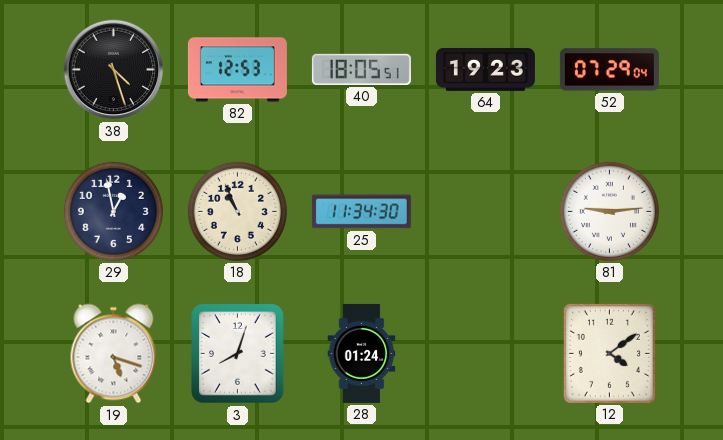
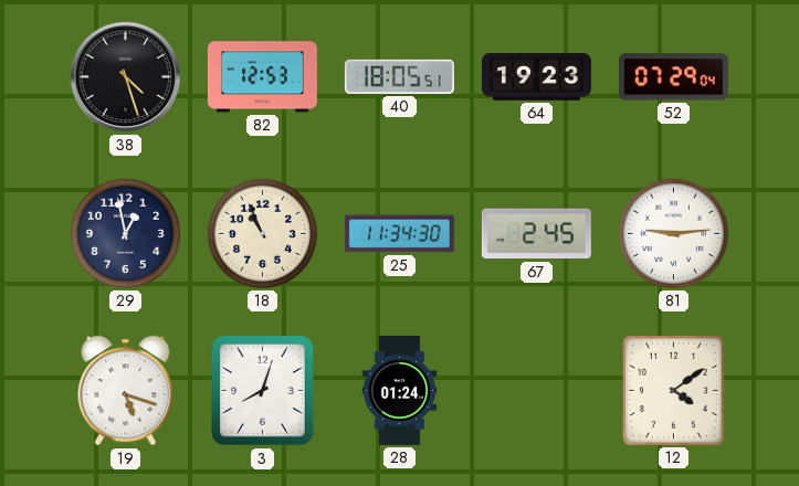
67: none -> 2:45
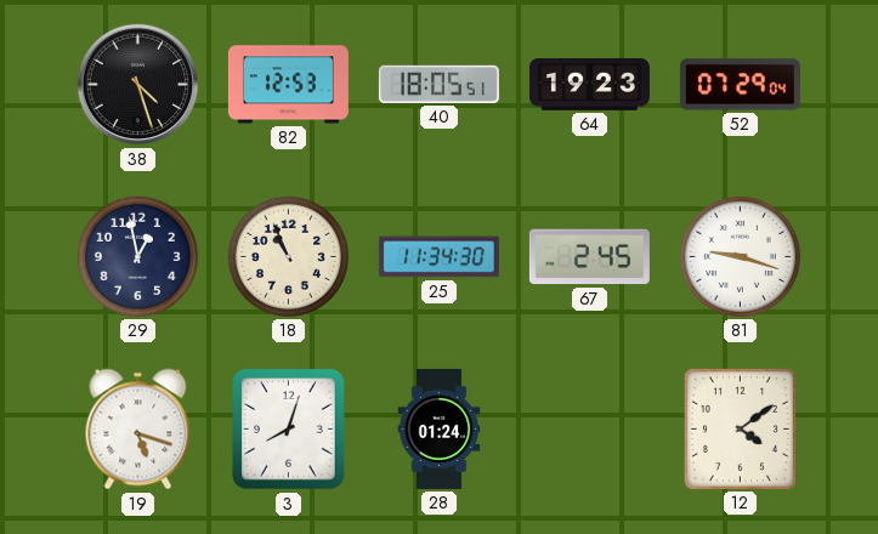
81: 9:14 -> 9:18
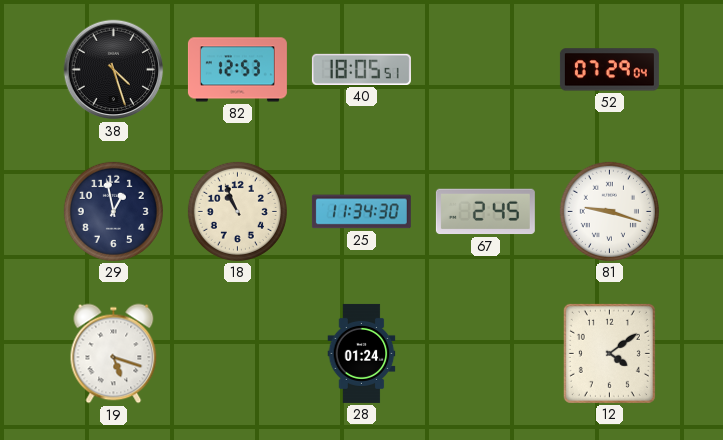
64: 19:23 -> none
3: 8:03 -> none
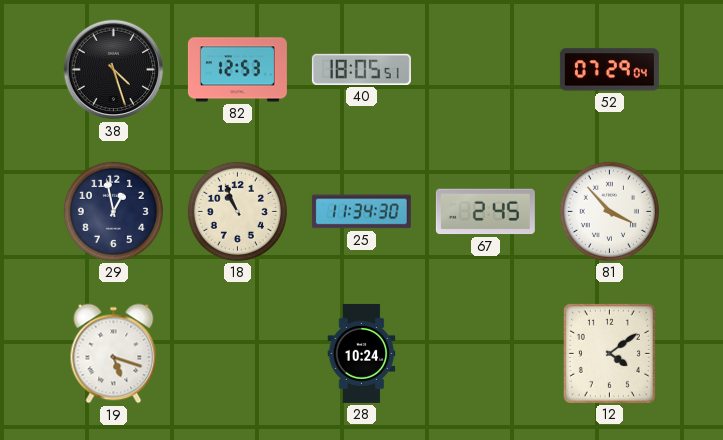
81: 9:18 -> 3:53
28: 01:24 -> 10:24
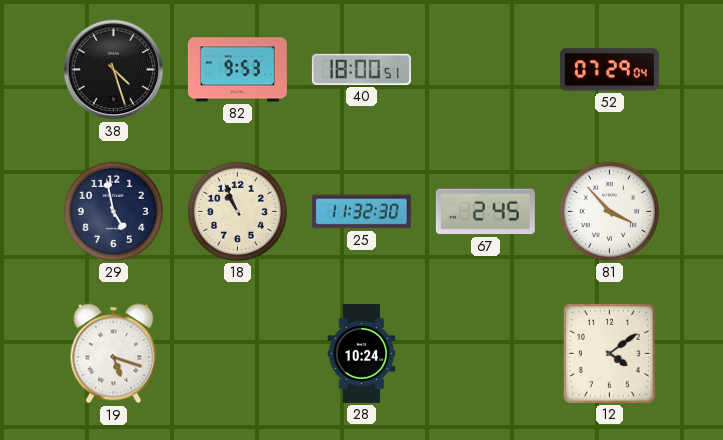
82: 12:53 -> 9:53
40: 18:05 -> 18:00
29: 12:58 -> 4:58
25: 11:34 -> 11:32
